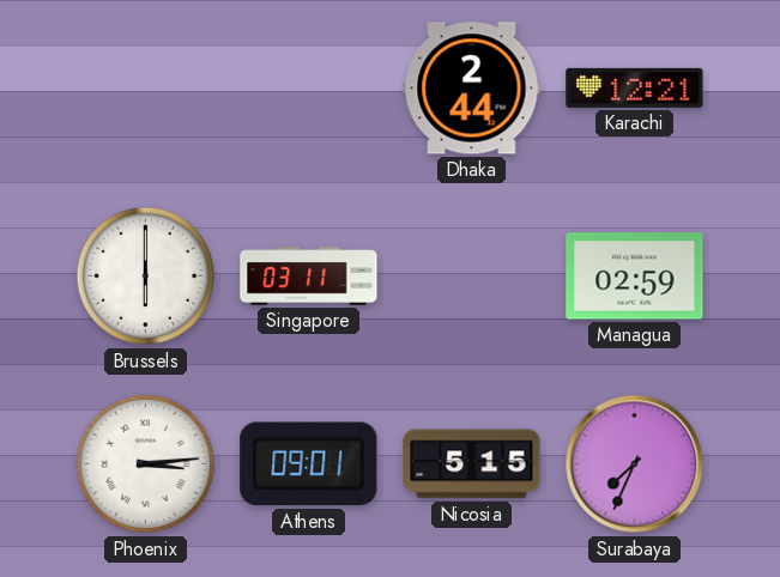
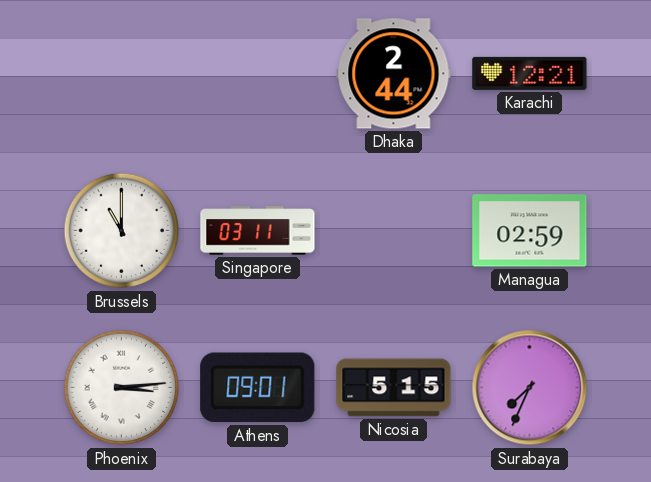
Brussels: 6:00 -> 11:00
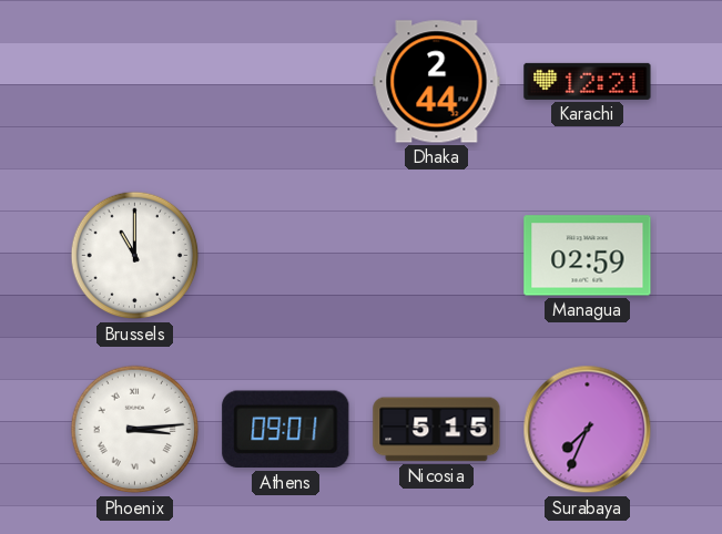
Singapore: 03:11 -> none
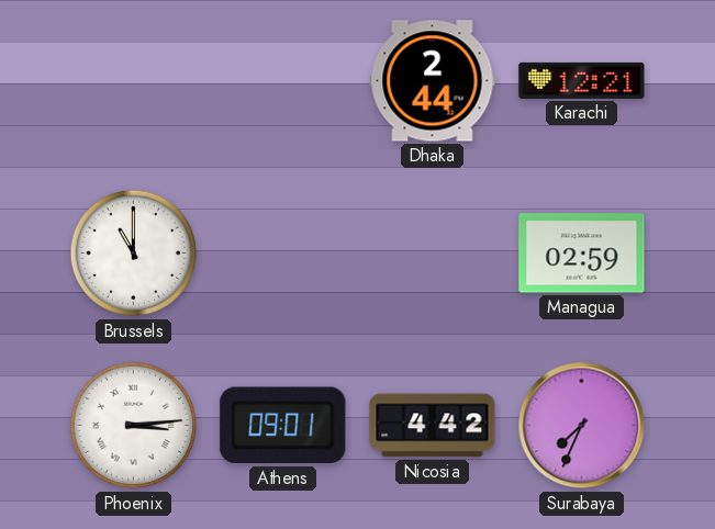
Nicosia: 5:15 -> 4:42
